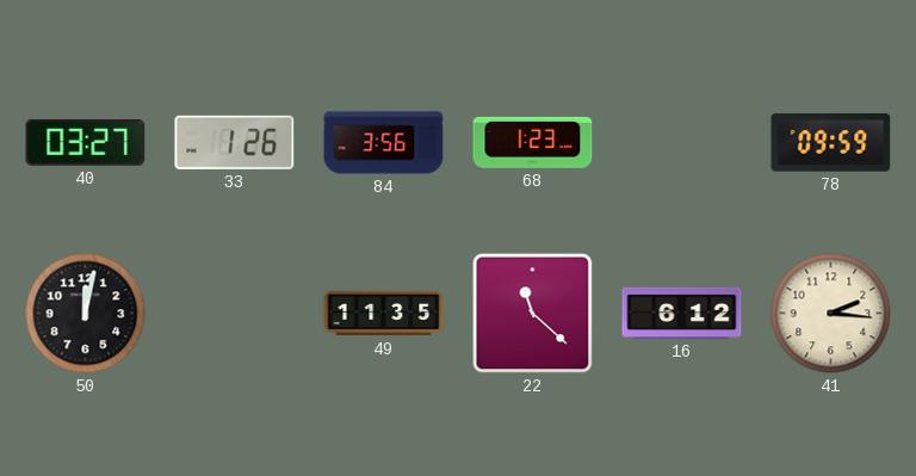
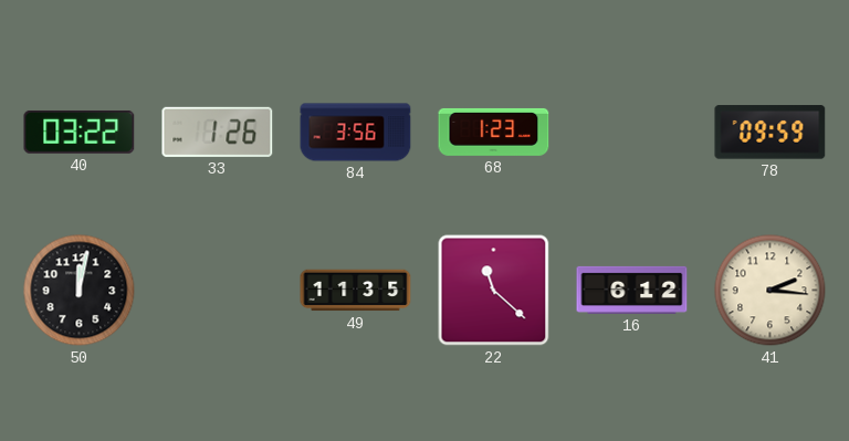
40: 03:27 -> 03:22
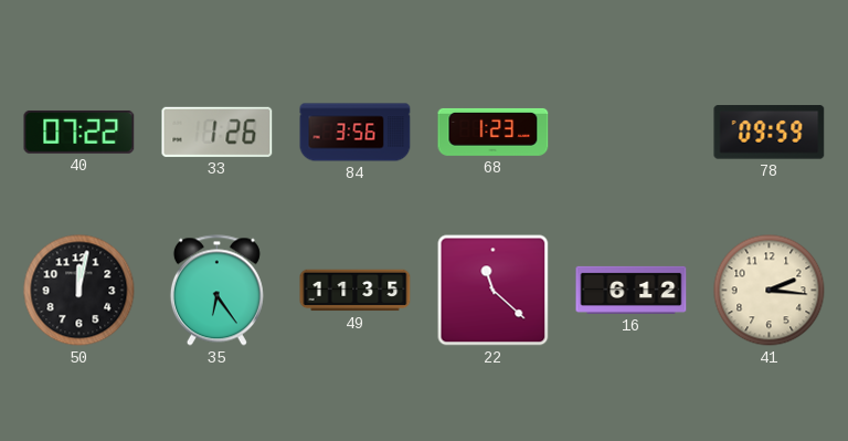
40: 03:22 -> 07:22
35: none -> 6:24
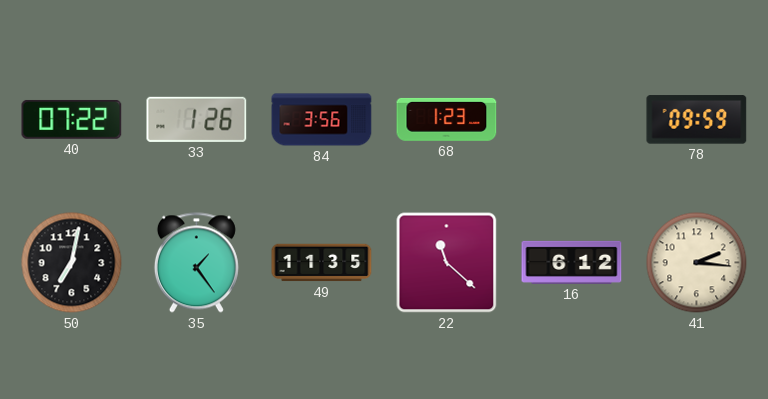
50: 12:02 -> 7:02
35: 6:24 -> 1:24
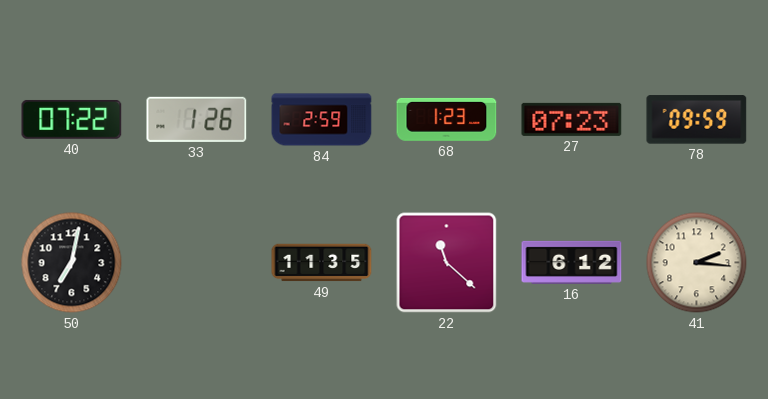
84: 3:56 -> 2:59
27: none -> 07:23
35: 1:24 -> none
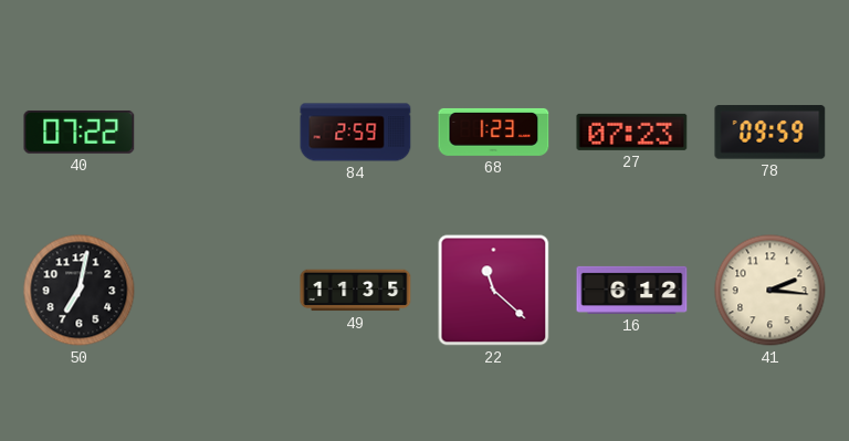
33: 1:26 -> none
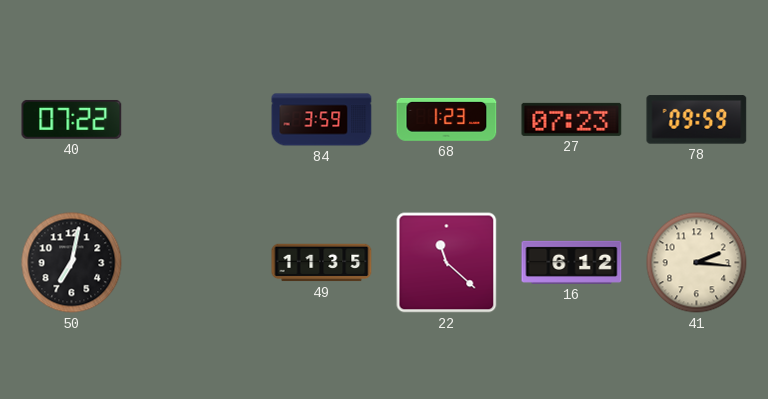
84: 2:59 -> 3:59
